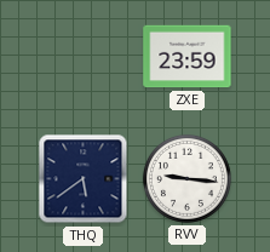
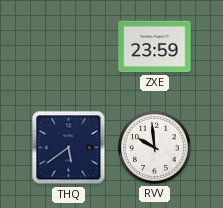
RVV: 9:16 -> 9:59
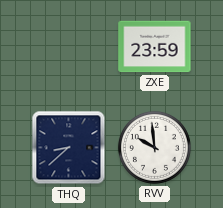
THQ: 5:39 -> 8:38
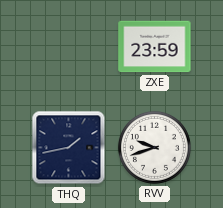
THQ: 8:38 -> 1:43
RVV: 9:59 -> 9:42
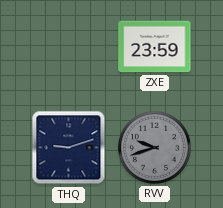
THQ: 1:43 -> 9:12
RVV dial: white -> grey
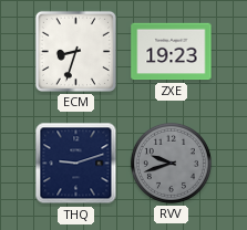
ECM: none -> 8:33
ZXE: 23:59 -> 19:23
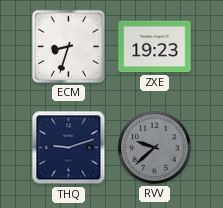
RVV: 9:42 -> 9:38
